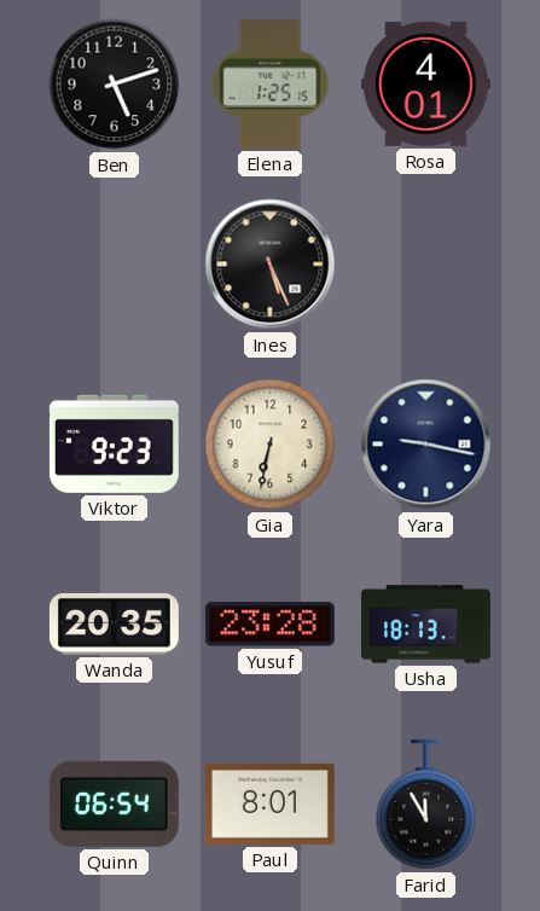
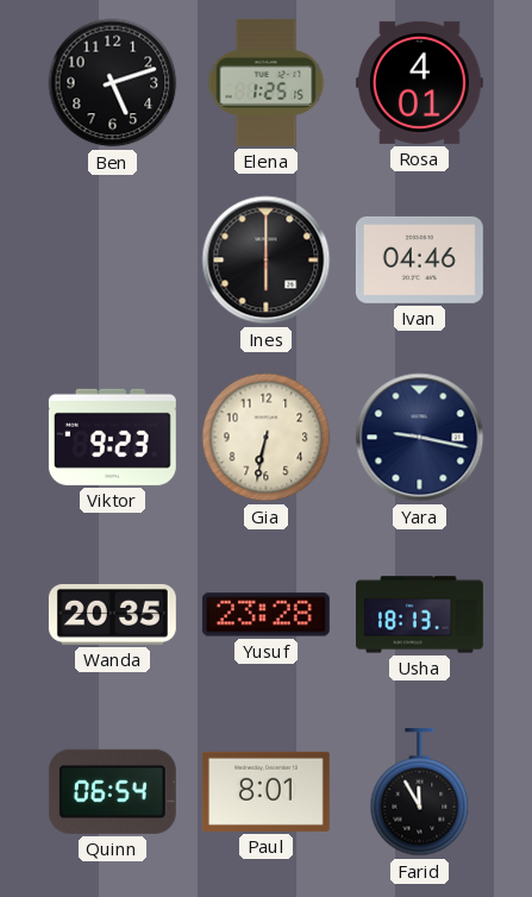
Ines: 5:26 -> 6:00
Ivan: none -> 04:46
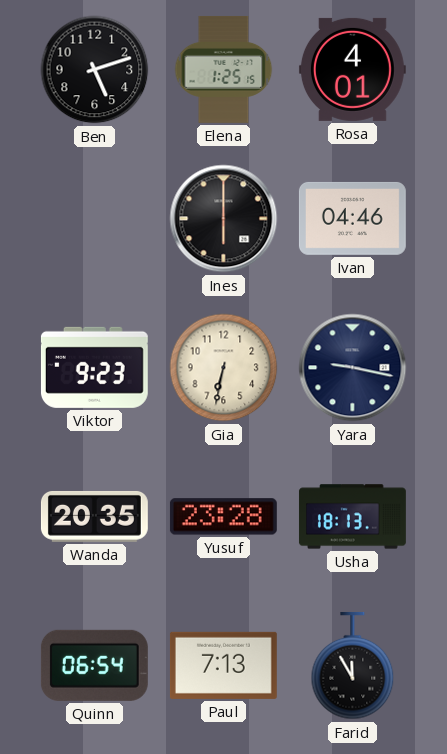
Paul: 8:01 -> 7:13
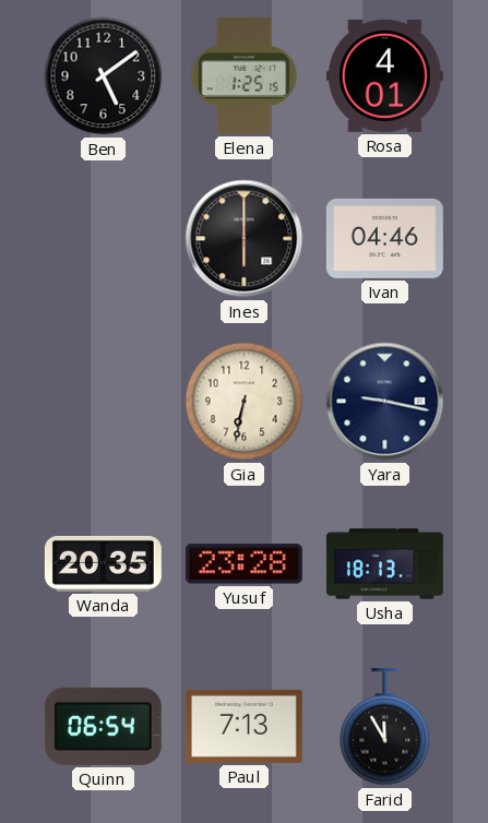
Ben: 5:12 -> 5:09
Viktor: 9:23 -> none
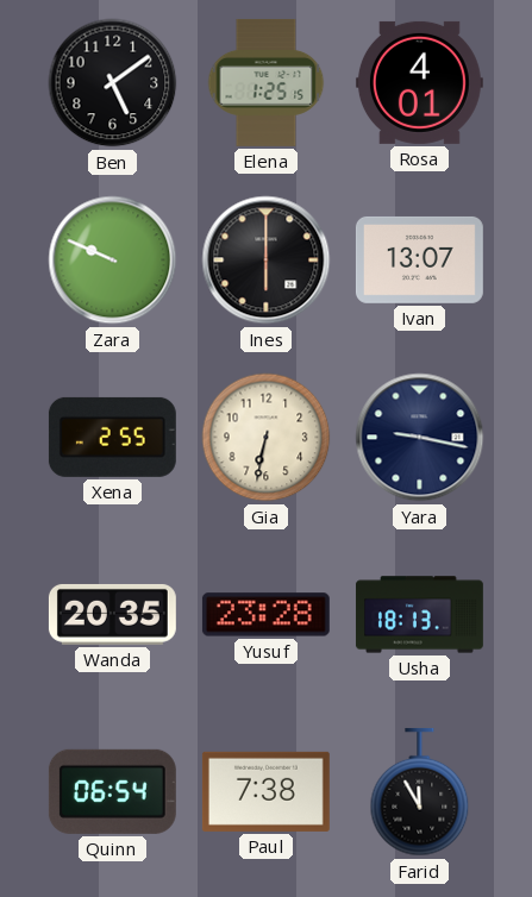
Zara: none -> 9:49
Ivan: 04:46 -> 13:07
Xena: none -> 2:55
Paul: 7:13 -> 7:38
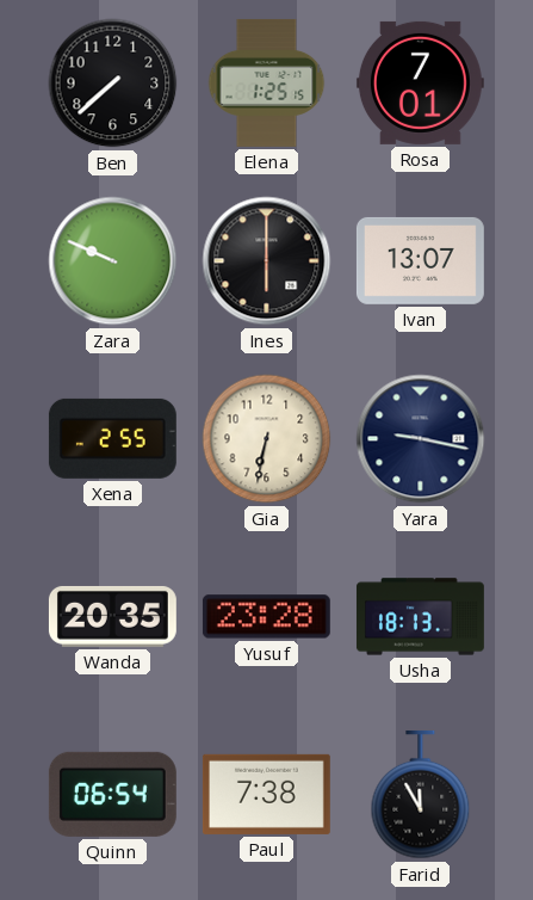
Ben: 5:09 -> 7:38
Rosa: 4:01 -> 7:01
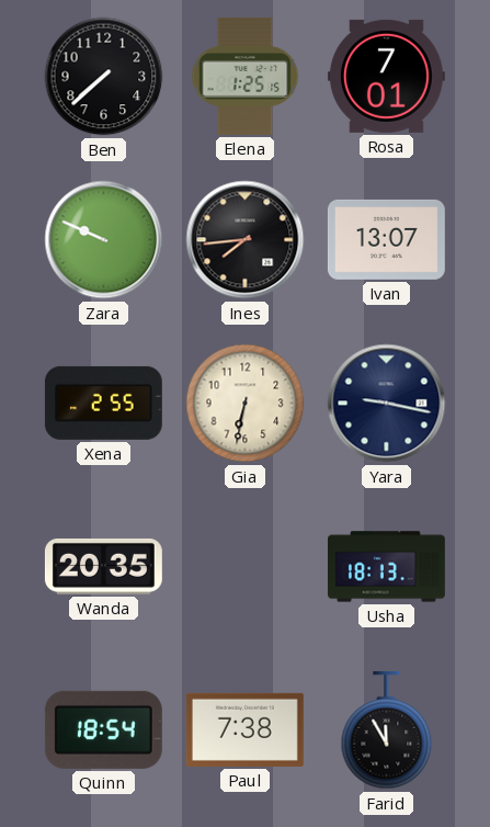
Ines: 6:00 -> 7:44
Yusuf: 23:28 -> none
Quinn: 06:54 -> 18:54
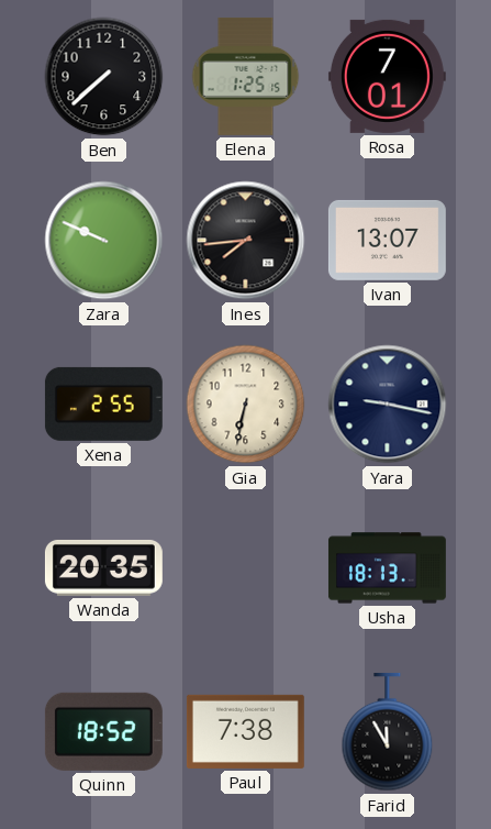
Quinn: 18:54 -> 18:52
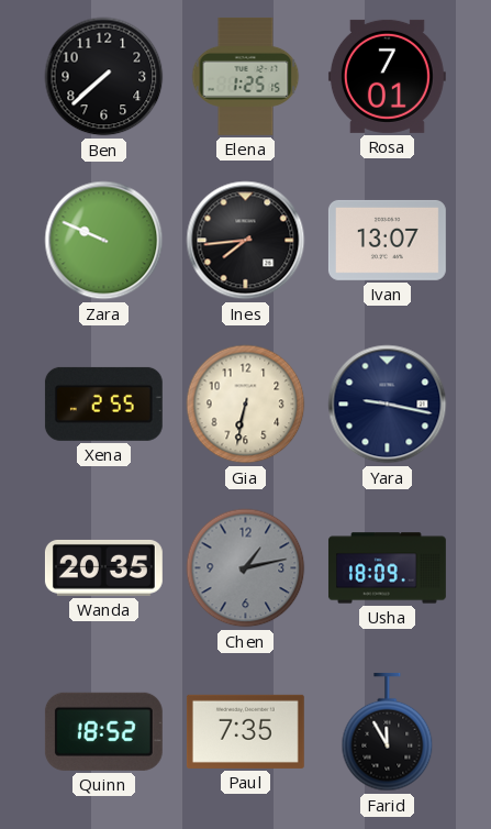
Chen: none -> 1:13
Usha: 18:13 -> 18:09
Paul: 7:38 -> 7:35
